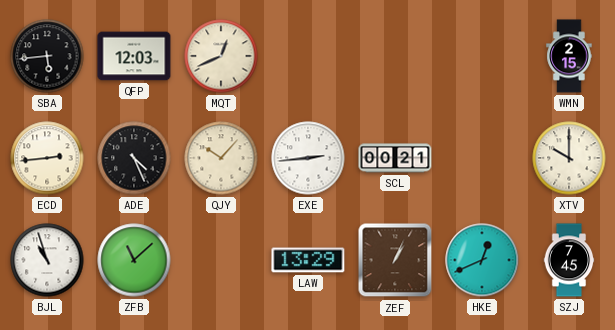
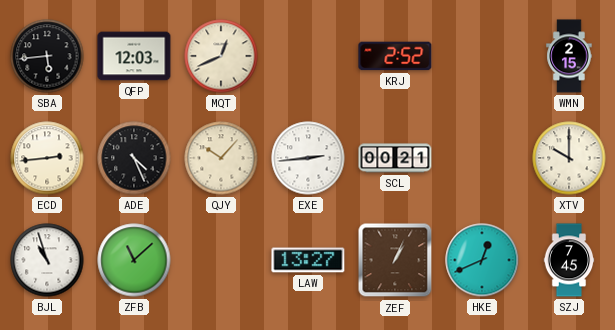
KRJ: none -> 2:52
LAW: 13:29 -> 13:27
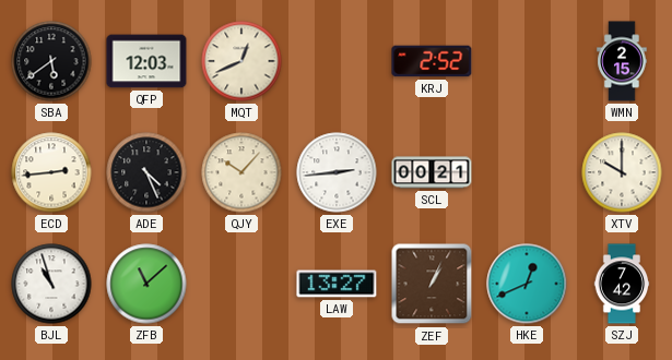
SBA: 5:44 -> 5:39
SZJ: 7:45 -> 7:42
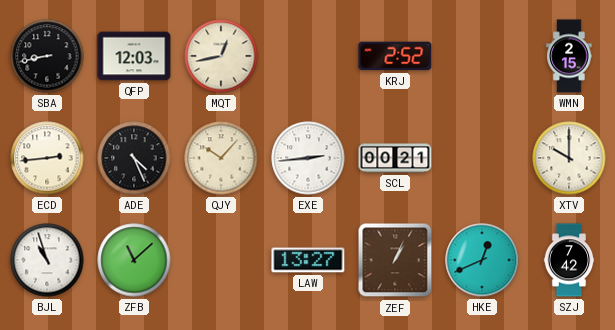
SBA: 5:39 -> 8:43
MQT: 12:41 -> 12:43
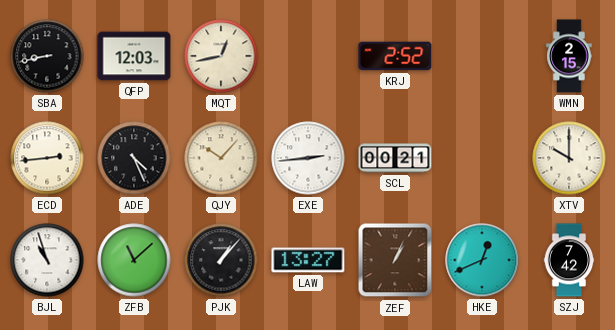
PJK: none -> 1:07
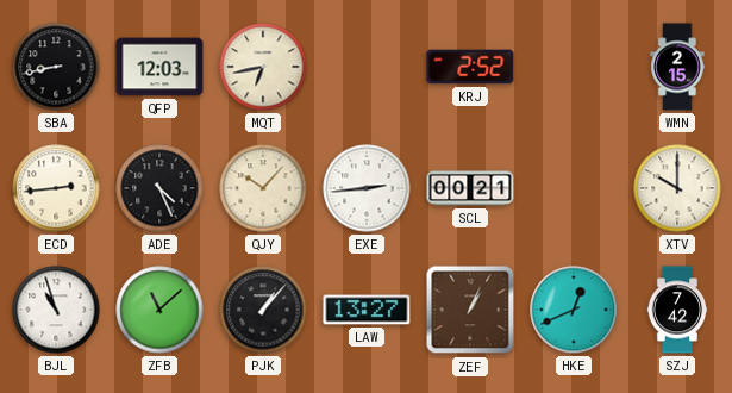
MQT: 12:43 -> 6:43
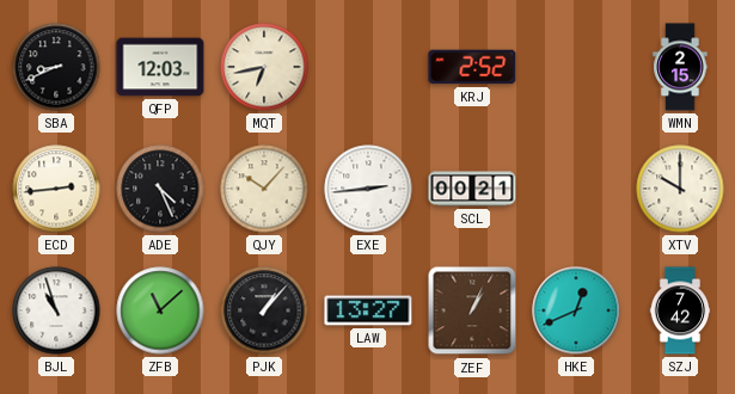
SBA: 8:43 -> 8:41
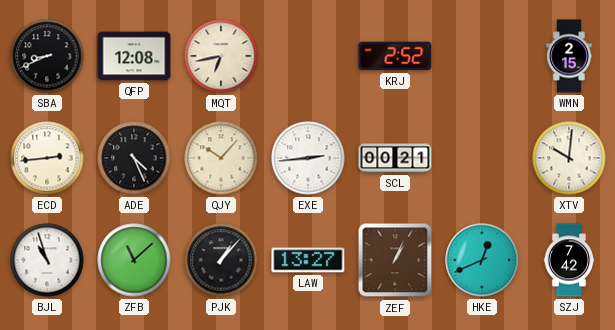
QFP: 12:03 -> 12:08
XTV: 10:00 -> 10:01
